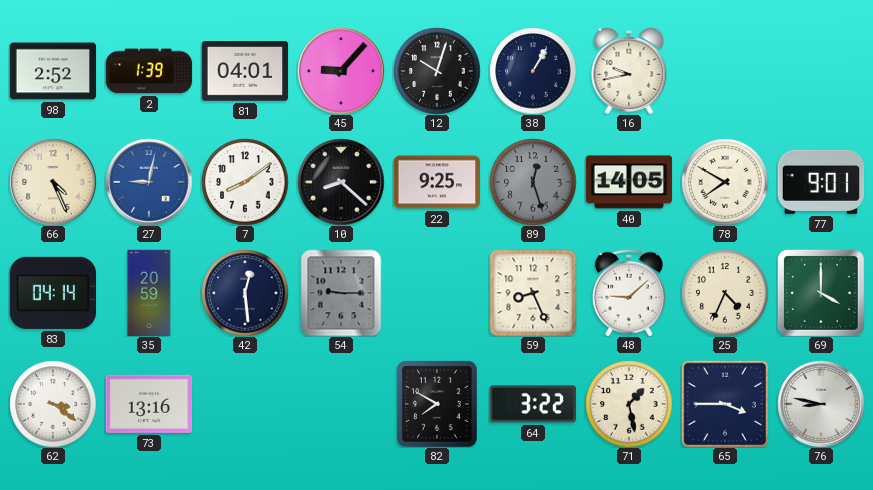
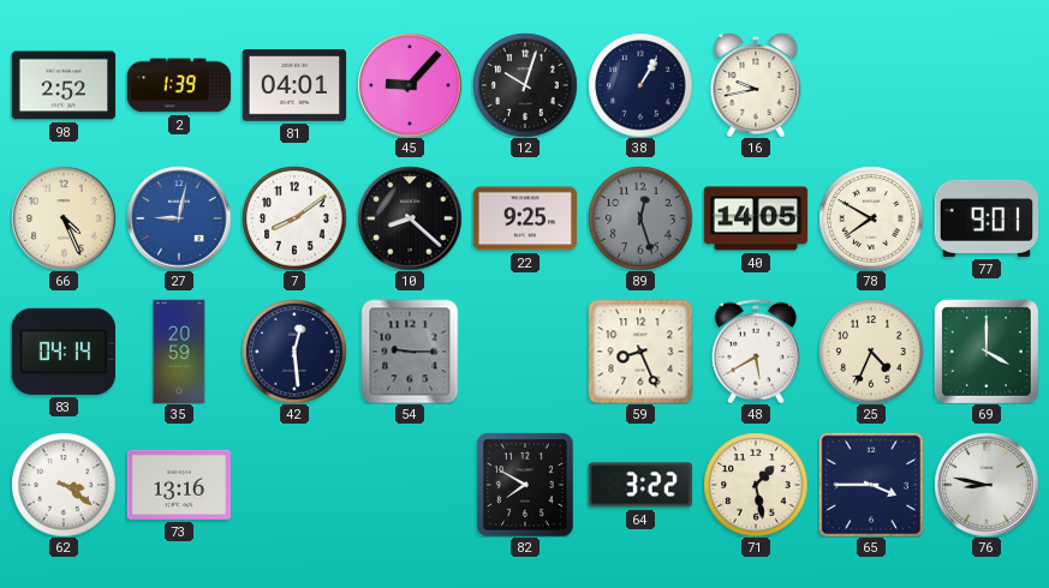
48: 9:08 -> 5:40
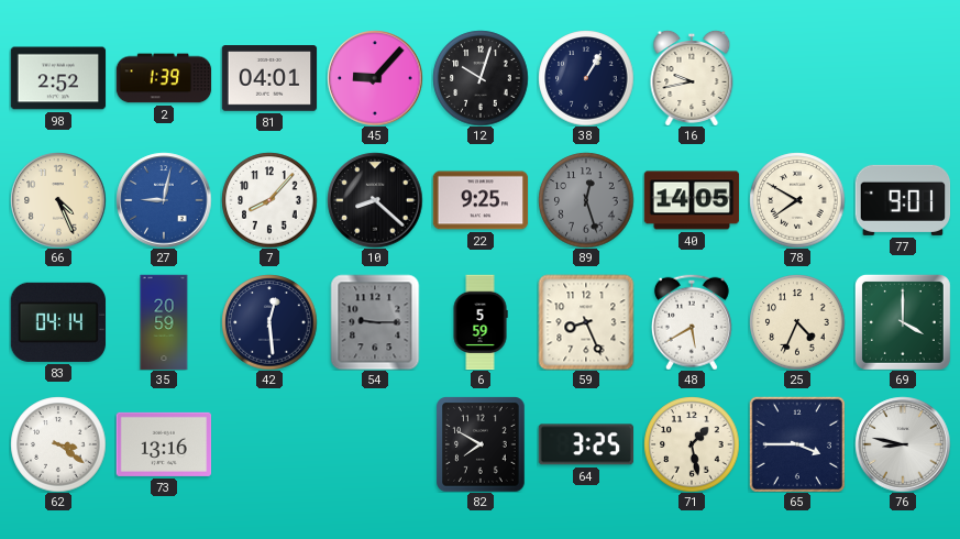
7: 8:09 -> 8:07
6: none -> 5:59
64: 3:22 -> 3:25
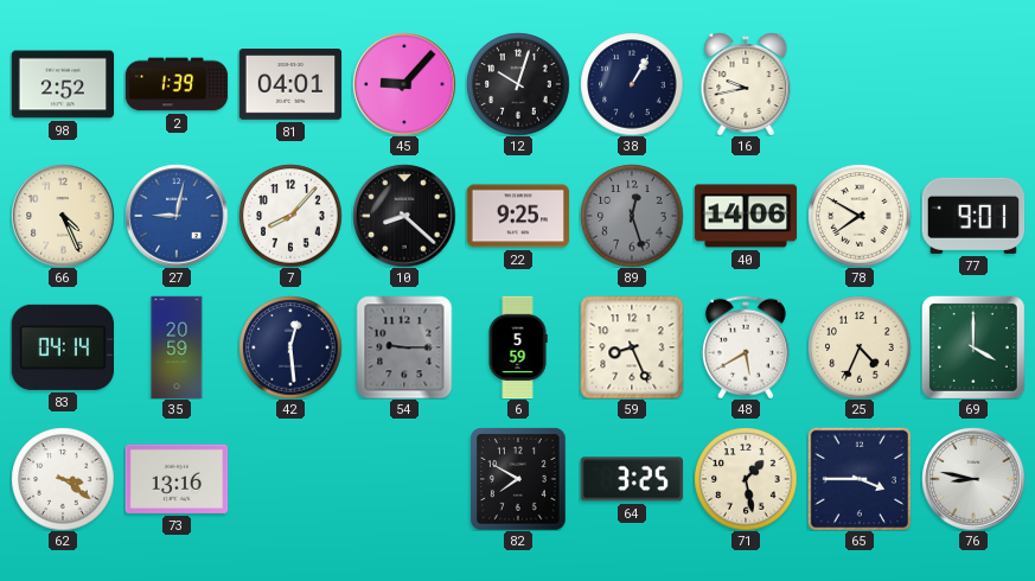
40: 14:05 -> 14:06
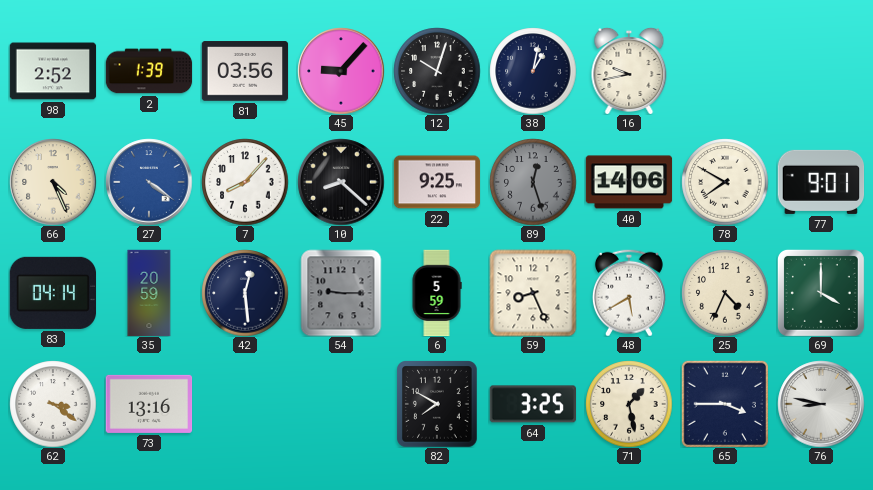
81: 04:01 -> 03:56
38: 1:05 -> 1:02
27: 9:02 -> 4:21
